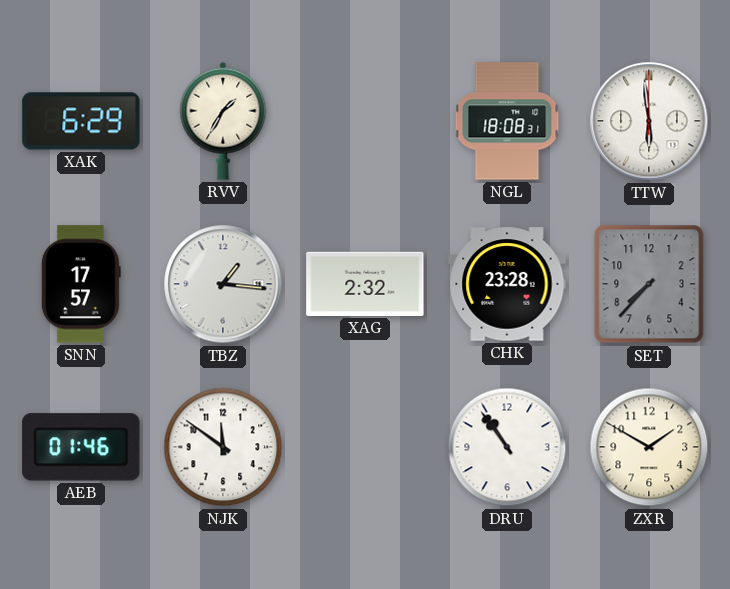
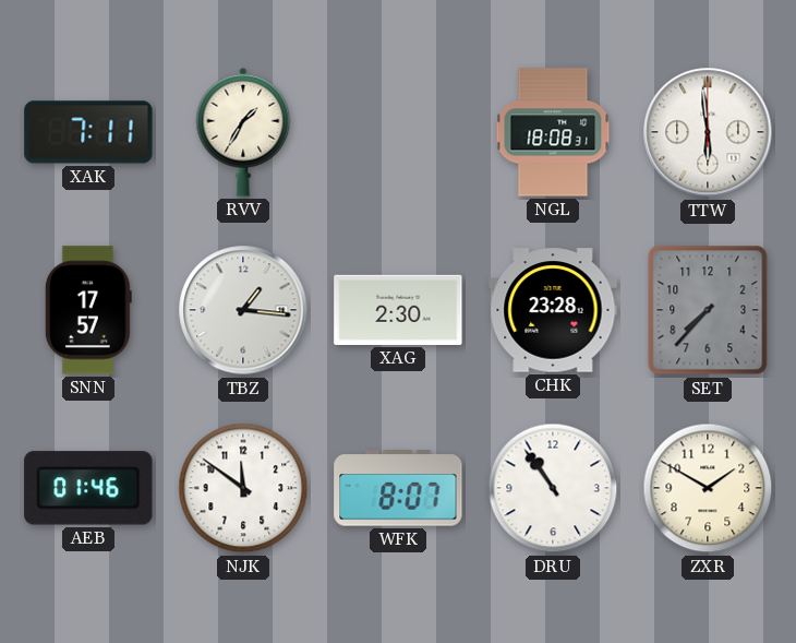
XAK: 6:29 -> 7:11
XAG: 2:32 -> 2:30
WFK: none -> 8:07
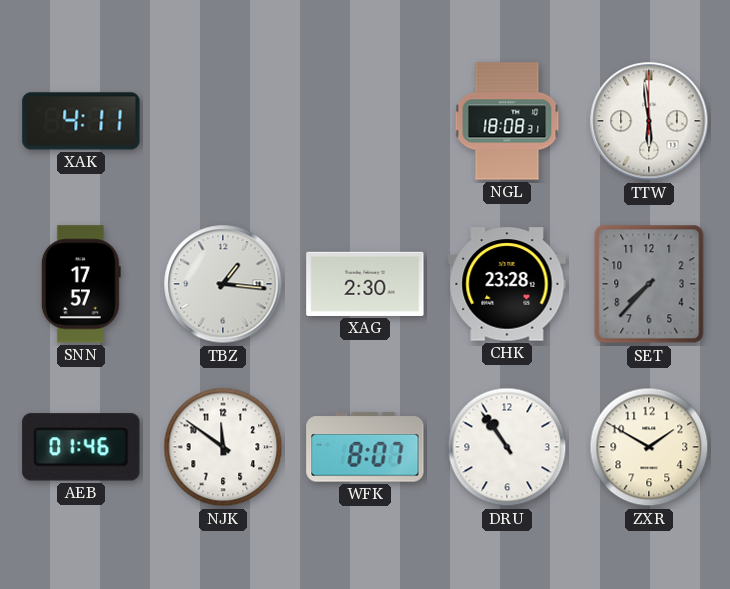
XAK: 7:11 -> 4:11
RVV: 1:35 -> none
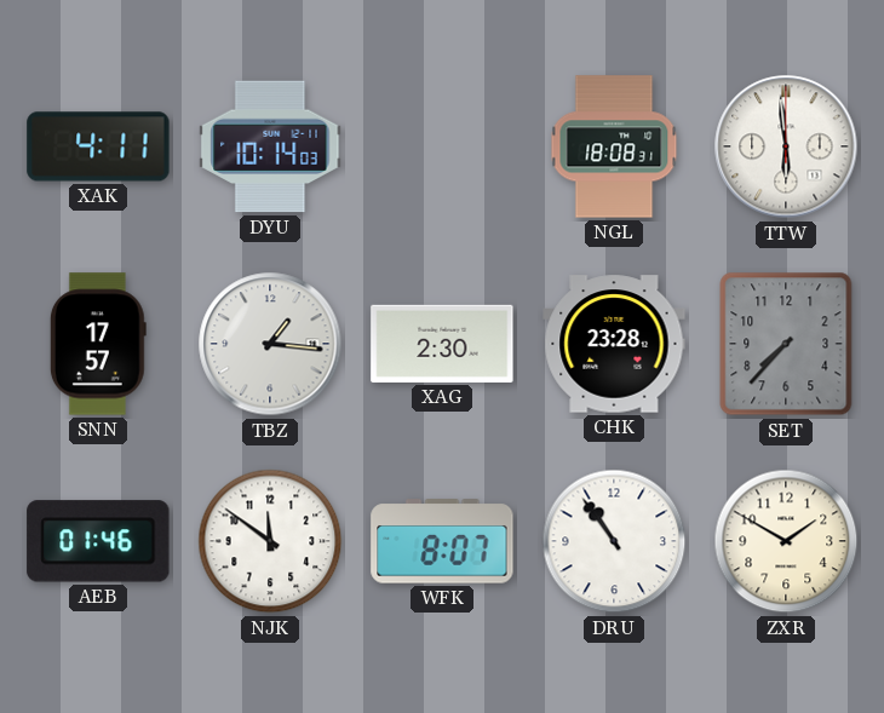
DYU: none -> 10:14
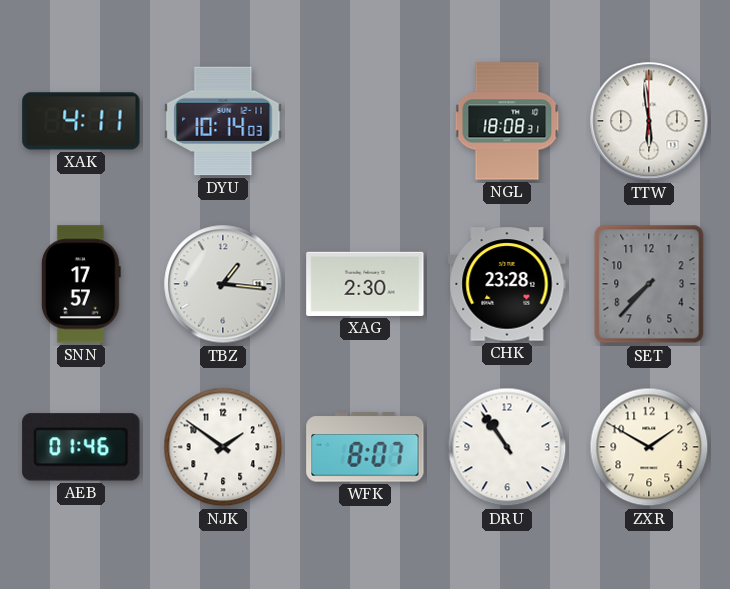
NJK: 11:51 -> 1:51
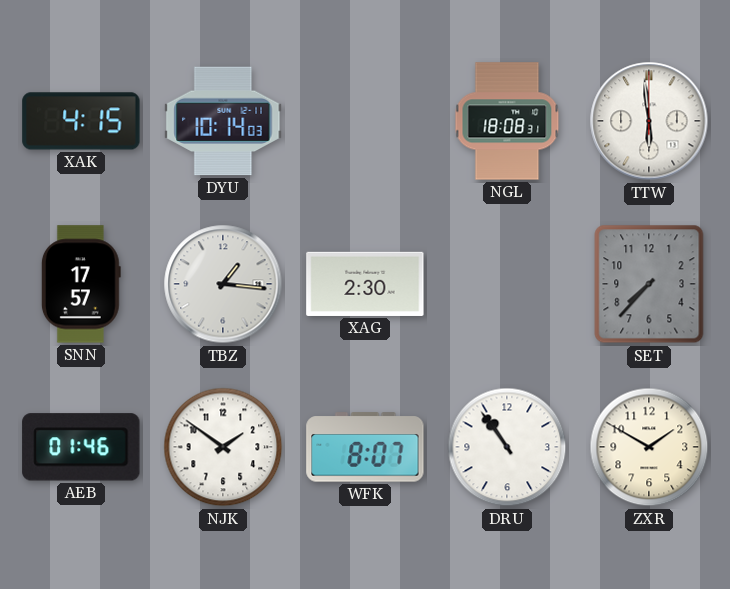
XAK: 4:11 -> 4:15
CHK: 23:28 -> none
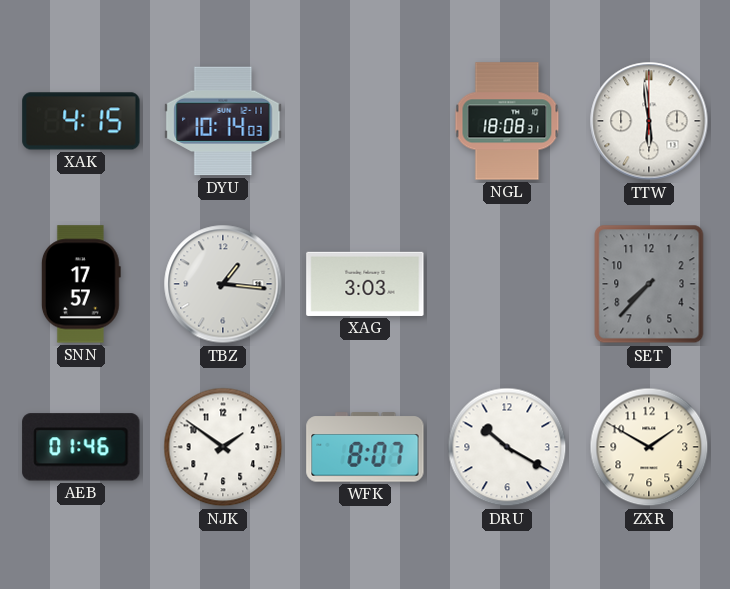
XAG: 2:30 -> 3:03
DRU: 10:54 -> 10:20
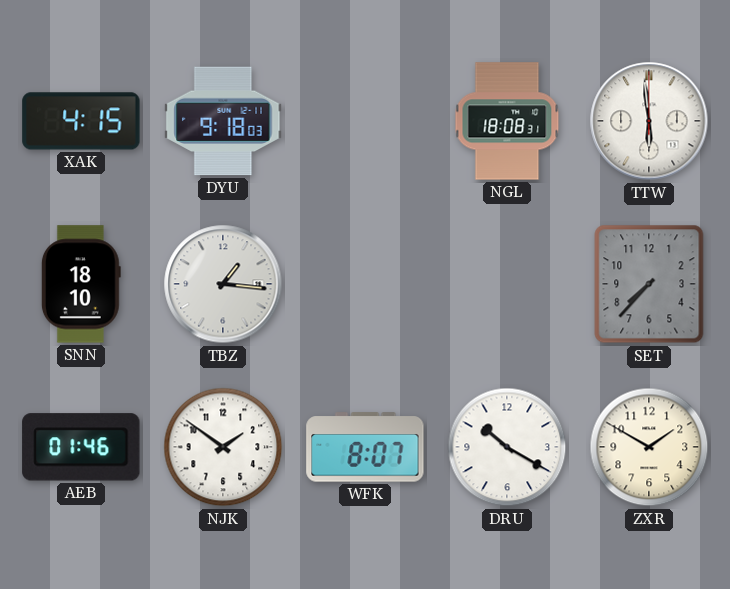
DYU: 10:14 -> 9:18
SNN: 17:57 -> 18:10
XAG: 3:03 -> none
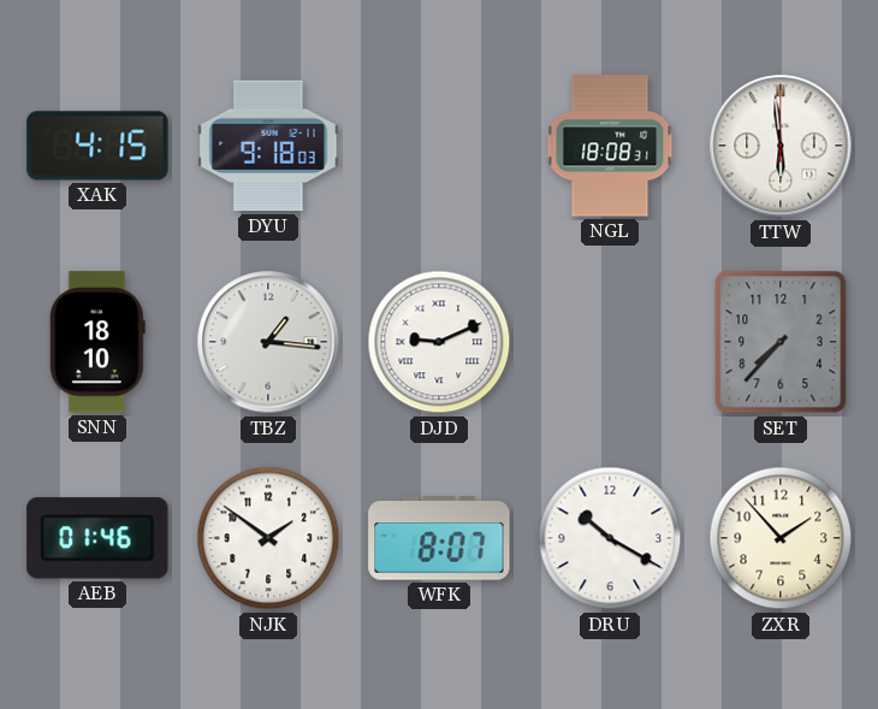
DJD: none -> 9:11
ZXR: 1:50 -> 1:53
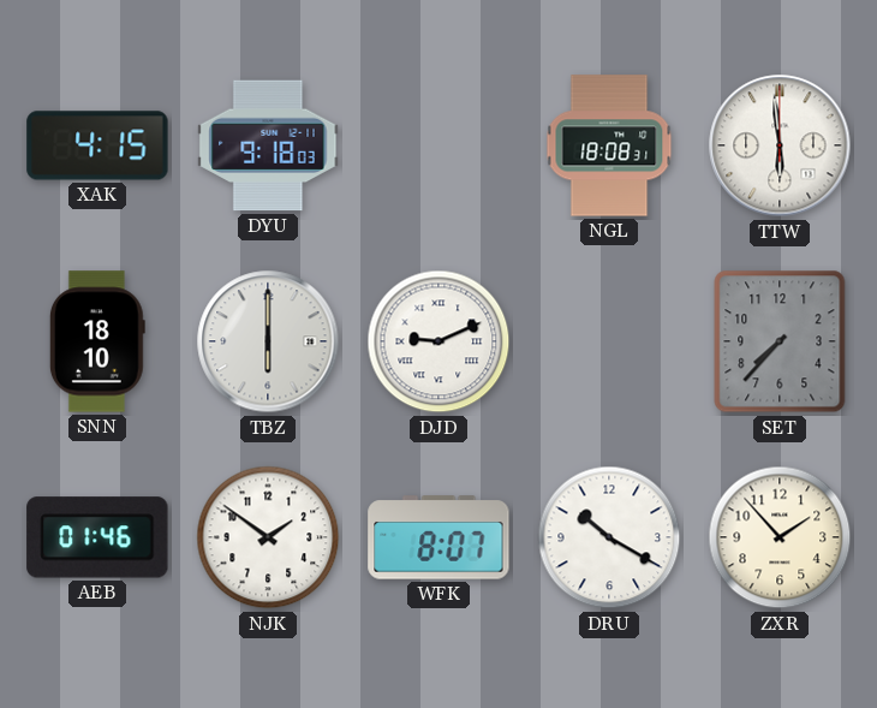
TBZ: 1:16 -> 6:00
